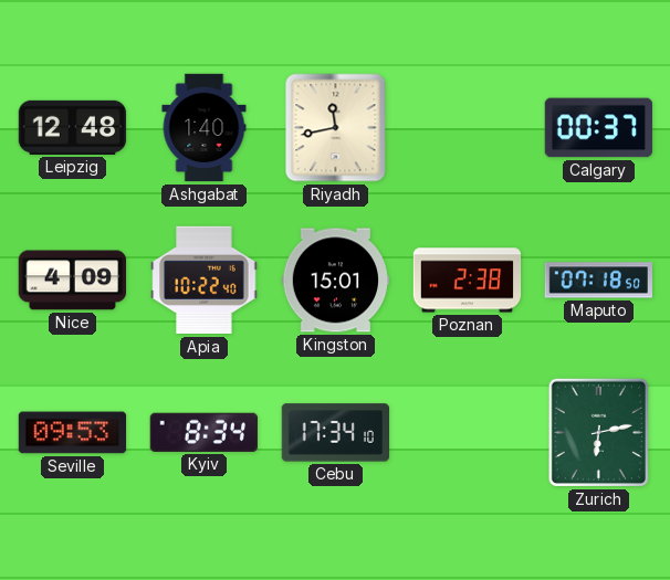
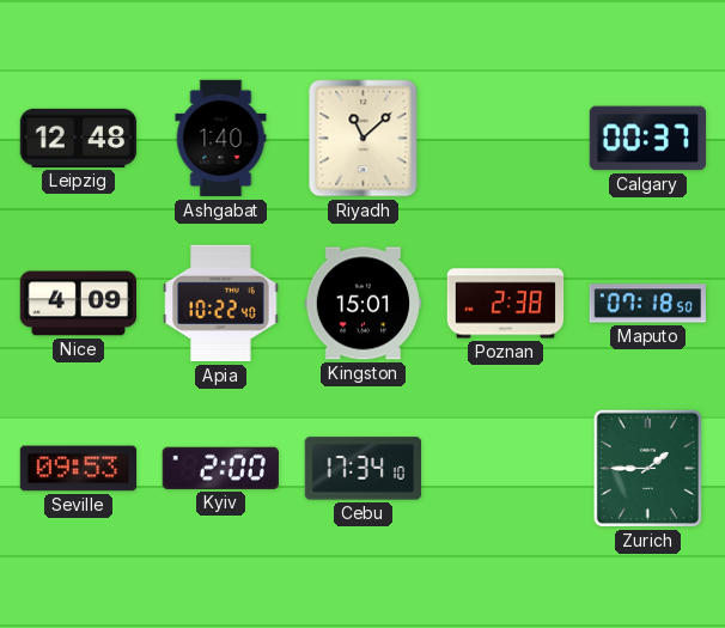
Riyadh: 11:43 -> 11:08
Kyiv: 8:34 -> 2:00
Zurich: 6:13 -> 1:45
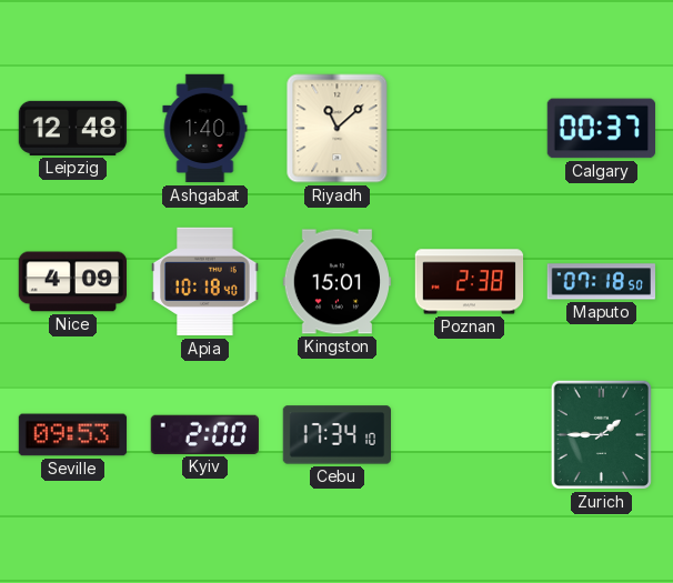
Apia: 10:22 -> 10:18
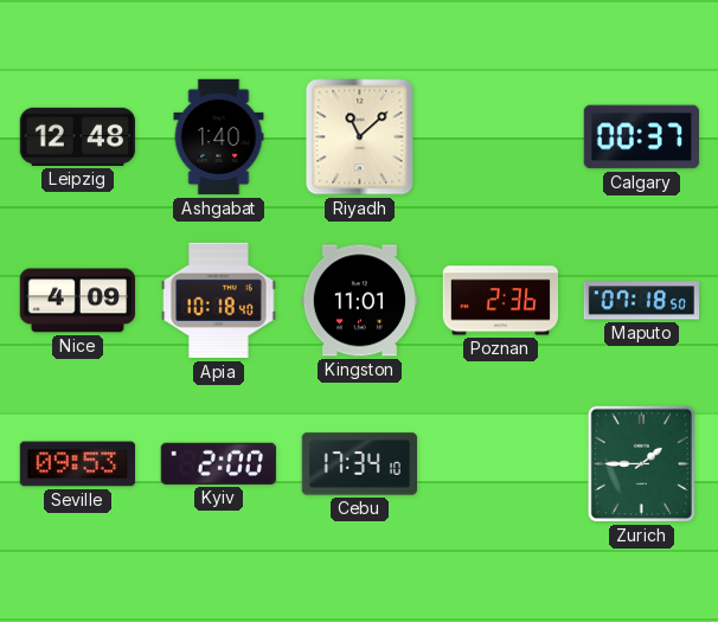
Kingston: 15:01 -> 11:01
Poznan: 2:38 -> 2:36
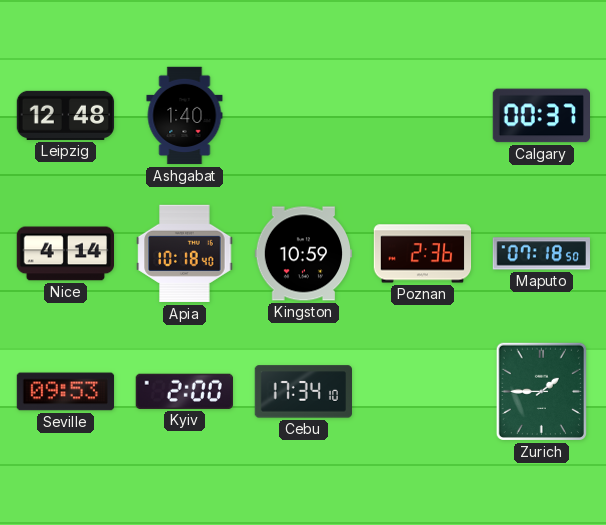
Riyadh: 11:08 -> none
Nice: 4:09 -> 4:14
Kingston: 11:01 -> 10:59
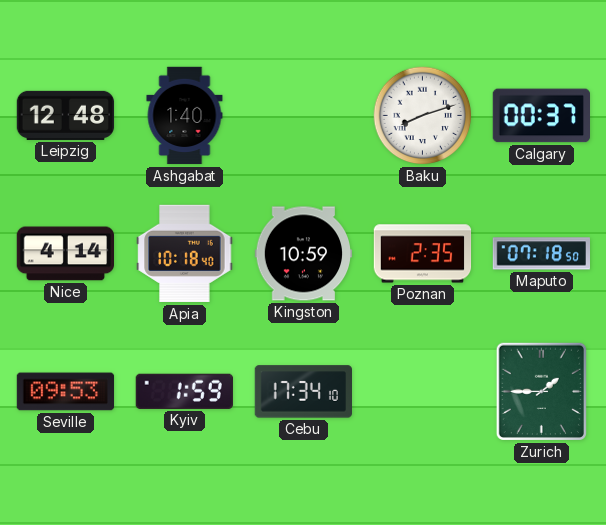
Baku: none -> 8:12
Poznan: 2:36 -> 2:35
Kyiv: 2:00 -> 1:59
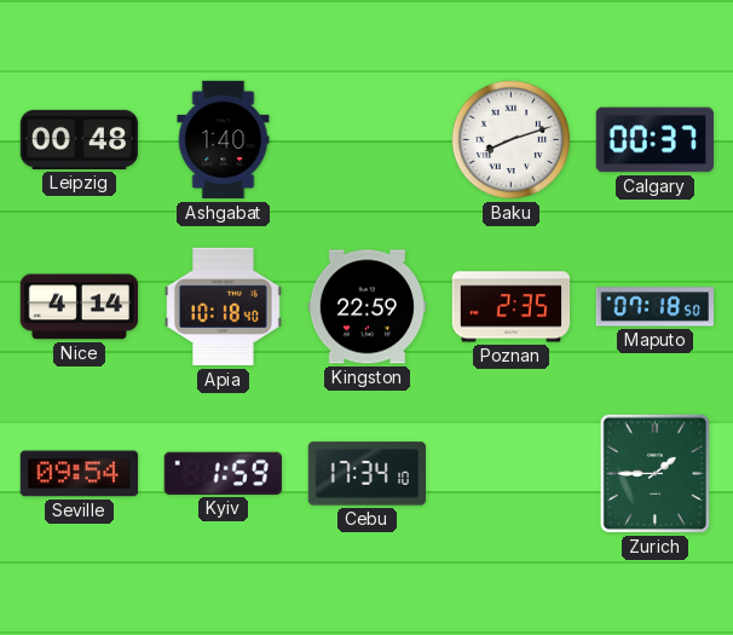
Leipzig: 12:48 -> 00:48
Kingston: 10:59 -> 22:59
Seville: 09:53 -> 09:54
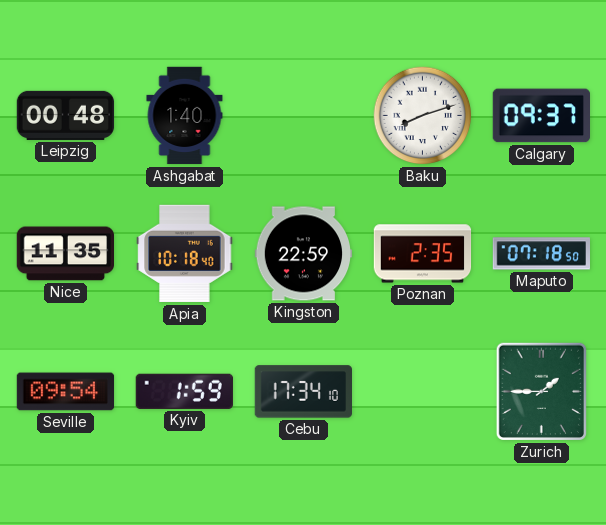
Calgary: 00:37 -> 09:37
Nice: 4:14 -> 11:35
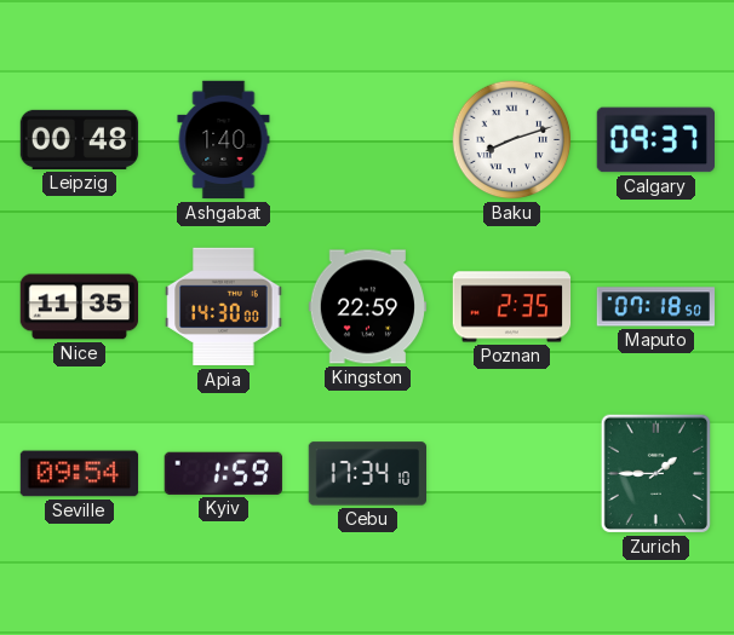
Apia: 10:18 -> 14:30
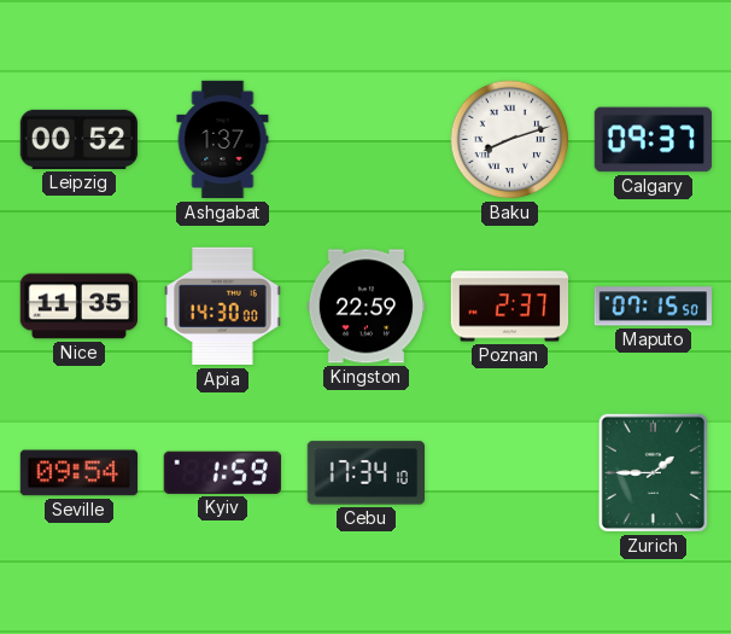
Leipzig: 00:48 -> 00:52
Ashgabat: 1:40 -> 1:37
Poznan: 2:35 -> 2:37
Maputo: 07:18 -> 07:15
